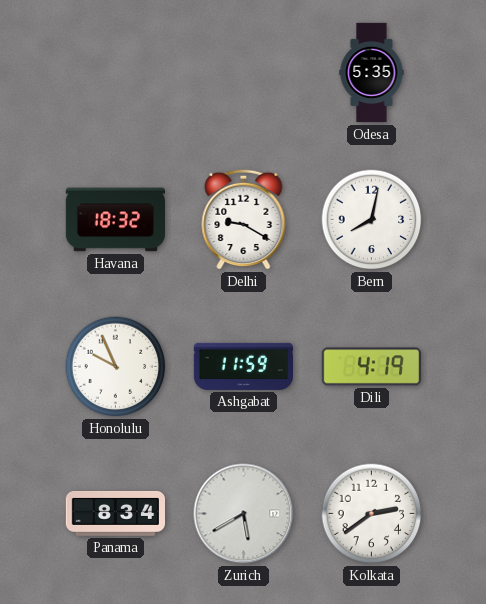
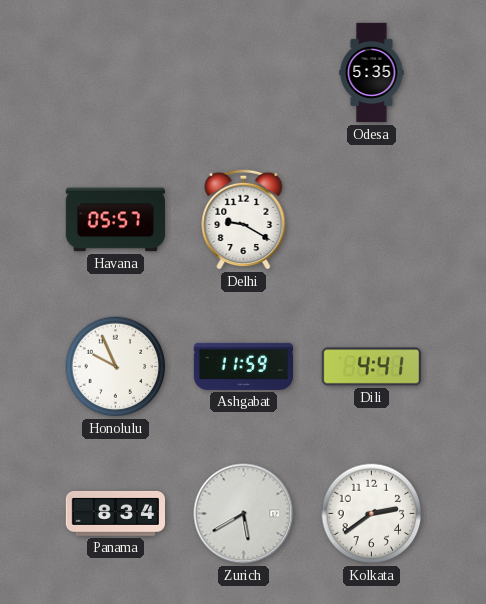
Havana: 18:32 -> 05:57
Bern: 8:02 -> none
Dili: 4:19 -> 4:41
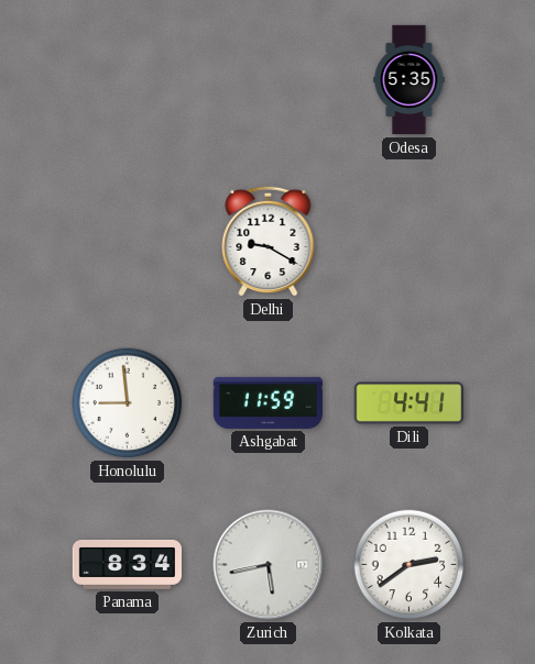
Havana: 05:57 -> none
Honolulu: 9:56 -> 8:59
Zurich: 5:40 -> 5:43
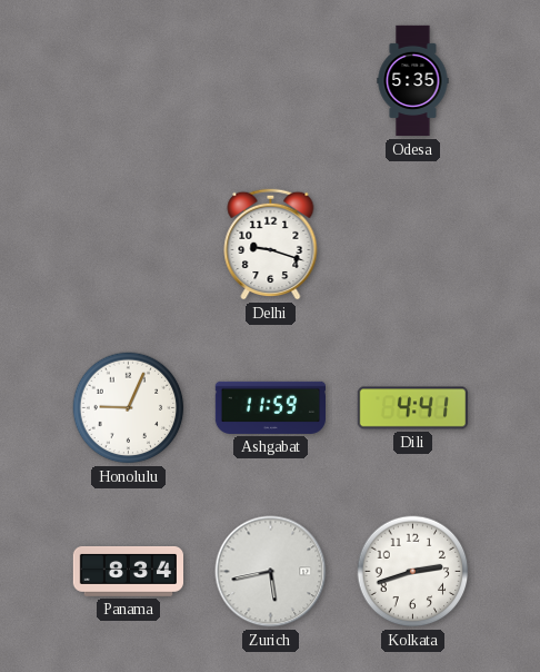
Delhi: 9:20 -> 9:18
Honolulu: 8:59 -> 9:04
Kolkata: 2:39 -> 2:42
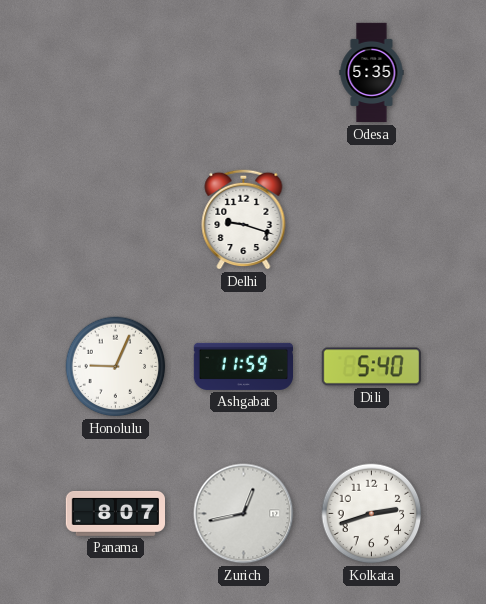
Dili: 4:41 -> 5:40
Panama: 8:34 -> 8:07
Zurich: 5:43 -> 12:43
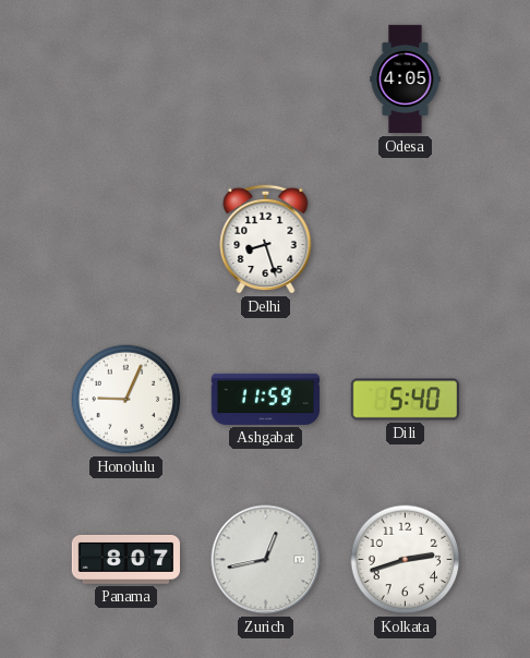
Odesa: 5:35 -> 4:05
Delhi: 9:18 -> 8:27
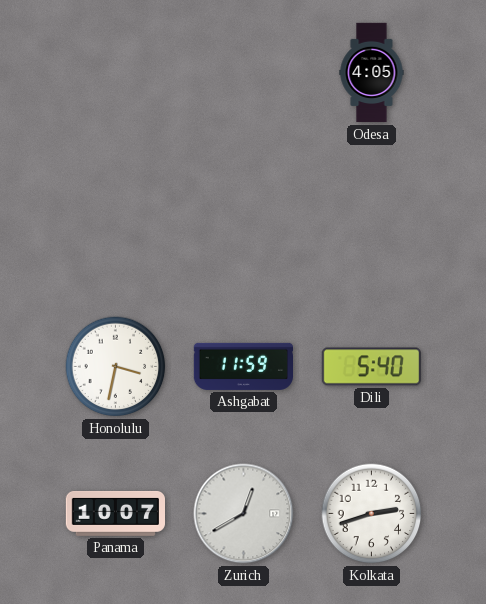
Delhi: 8:27 -> none
Honolulu: 9:04 -> 3:32
Panama: 8:07 -> 10:07
Zurich: 12:43 -> 12:40
